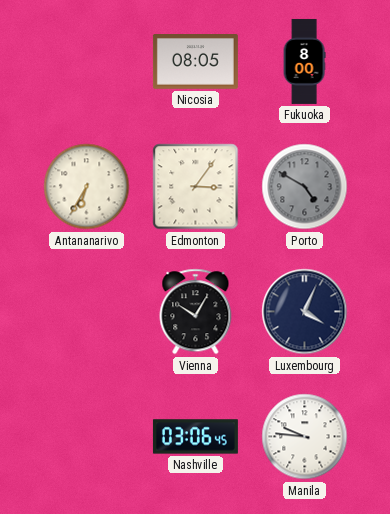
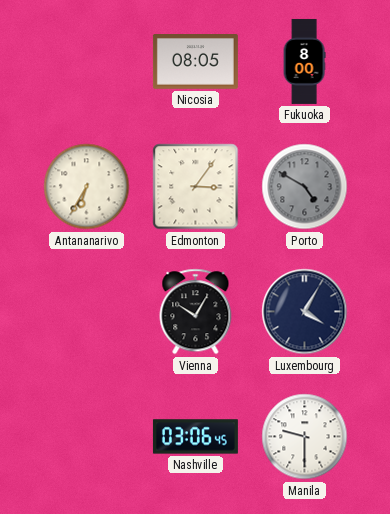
Luxembourg: 4:04 -> 4:05
Manila: 9:46 -> 9:30
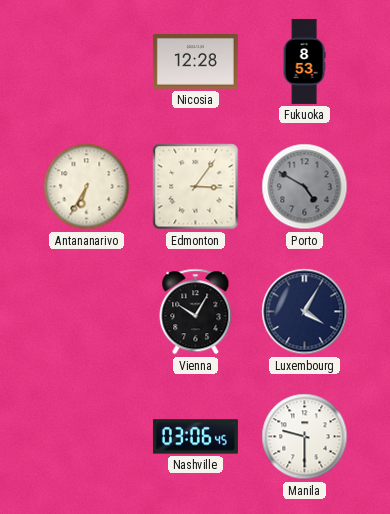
Nicosia: 08:05 -> 12:28
Fukuoka: 8:00 -> 8:53
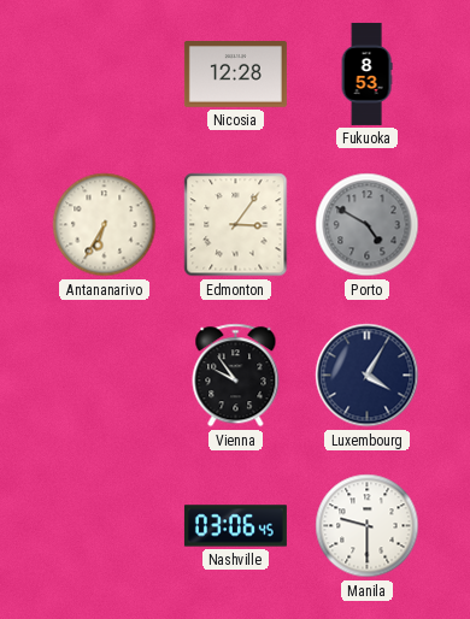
Vienna: 10:05 -> 9:54
